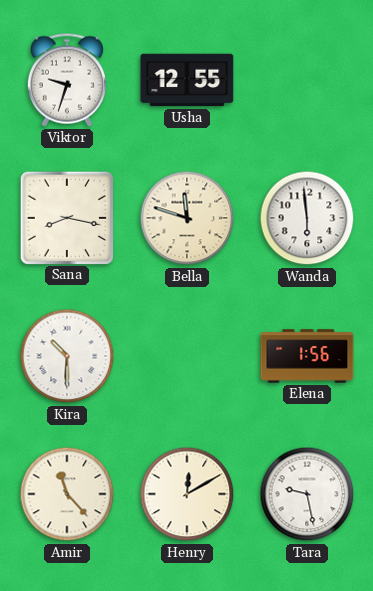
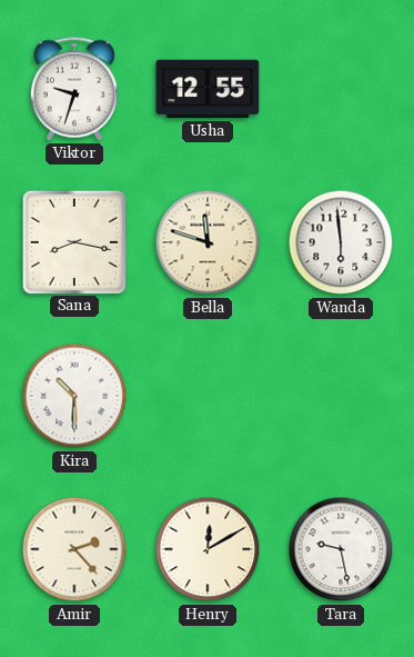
Elena: 1:56 -> none
Amir: 11:23 -> 2:23
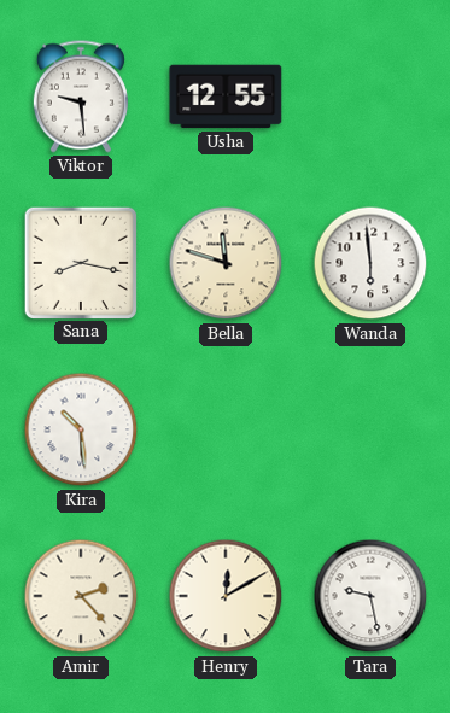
Viktor: 9:33 -> 9:29
Kira: 10:30 -> 10:29
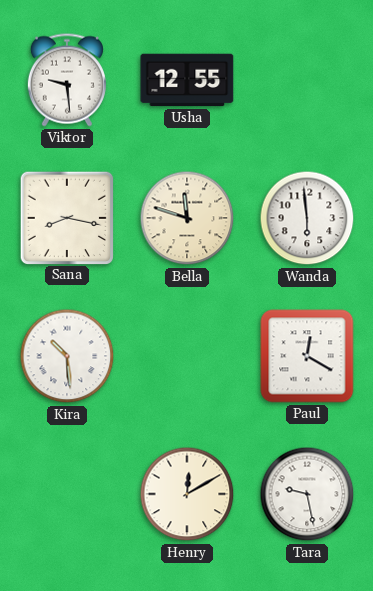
Paul: none -> 12:20
Amir: 2:23 -> none
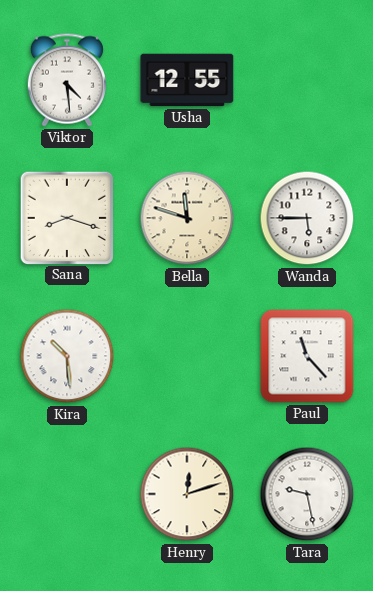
Viktor: 9:29 -> 4:29
Sana: 8:17 -> 8:18
Wanda: 5:59 -> 5:45
Paul: 12:20 -> 11:23
Henry: 12:10 -> 12:12
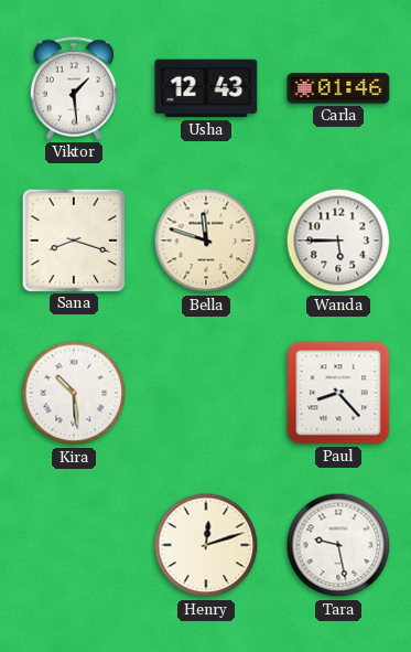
Viktor: 4:29 -> 1:29
Usha: 12:55 -> 12:43
Carla: none -> 01:46
Paul: 11:23 -> 8:23
